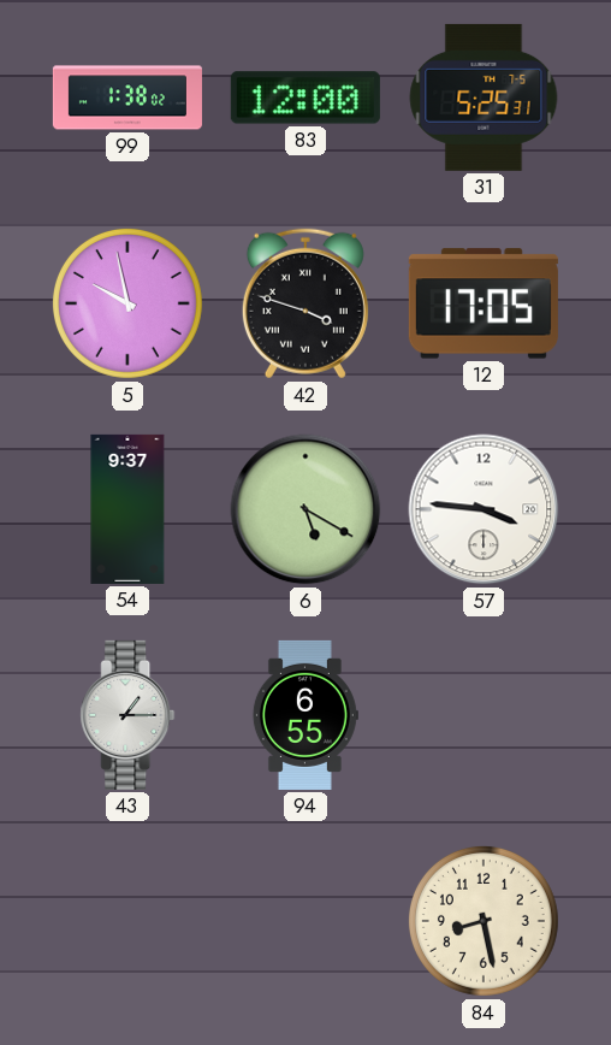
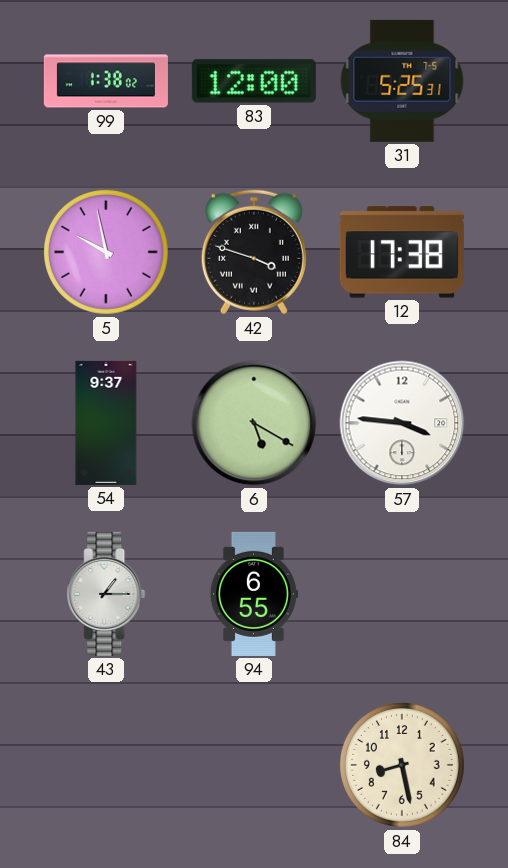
12: 17:05 -> 17:38
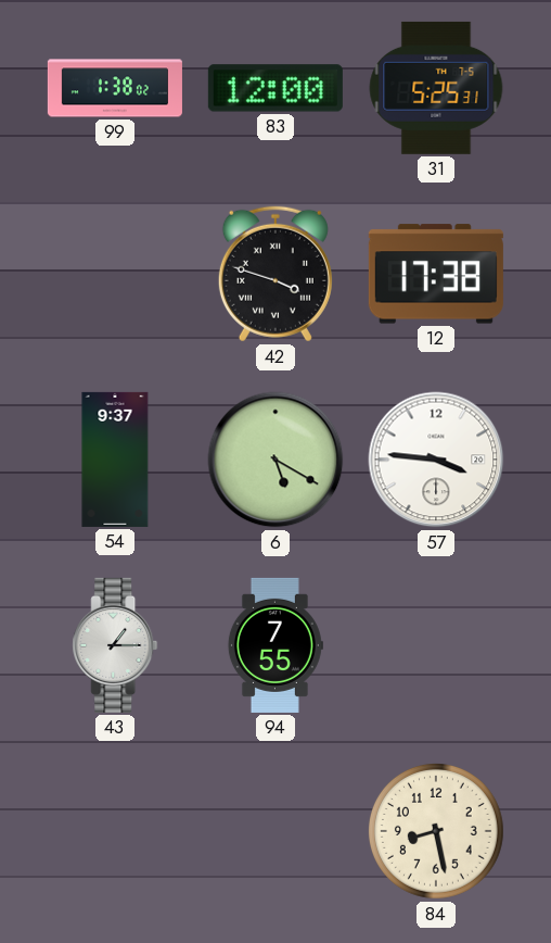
5: 9:58 -> none
94: 6:55 -> 7:55
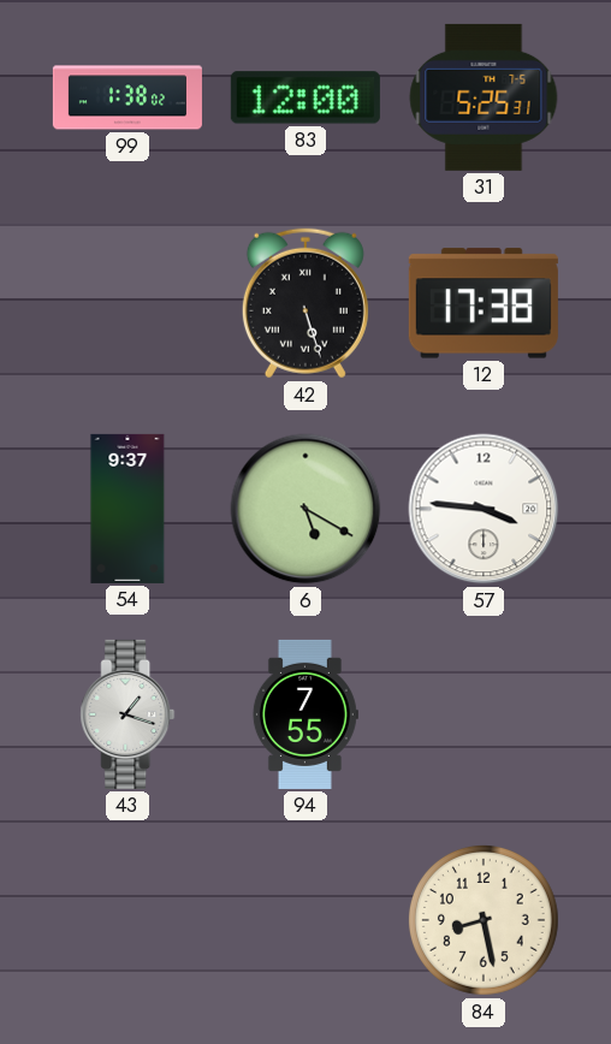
42: 3:48 -> 5:27
43: 1:15 -> 1:18
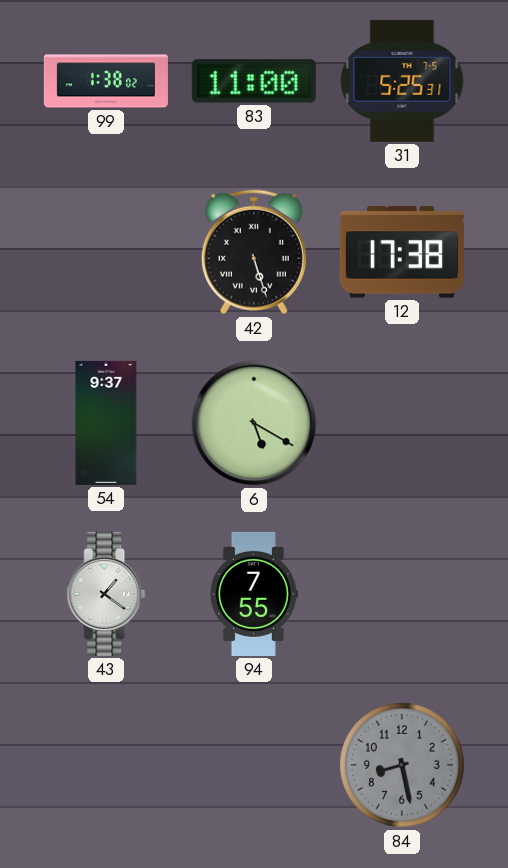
83: 12:00 -> 11:00
57: 3:46 -> none
43: 1:18 -> 1:21
84 dial: cream -> grey
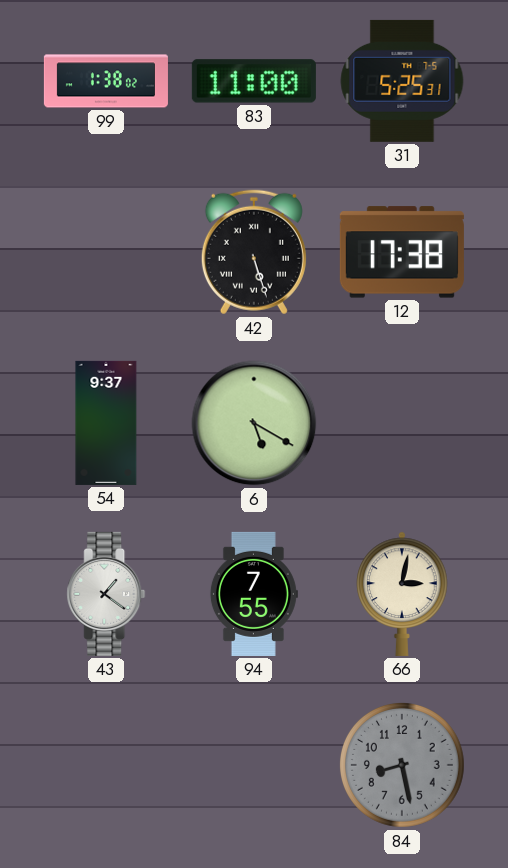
66: none -> 3:02
